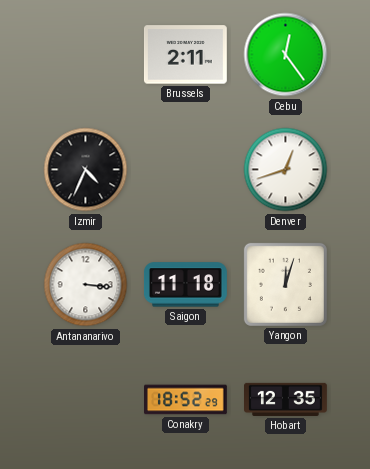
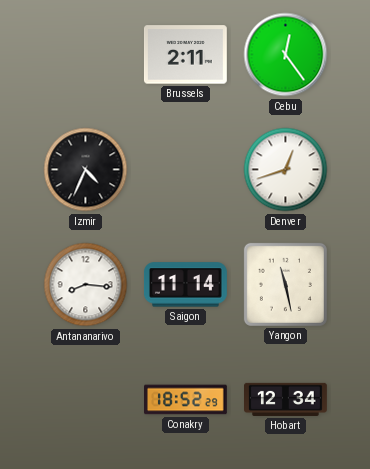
Antananarivo: 3:16 -> 8:16
Saigon: 11:18 -> 11:14
Yangon: 12:03 -> 11:28
Hobart: 12:35 -> 12:34
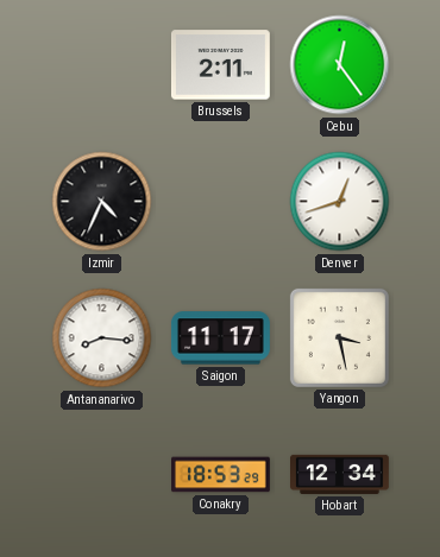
Saigon: 11:14 -> 11:17
Yangon: 11:28 -> 3:28
Conakry: 18:52 -> 18:53
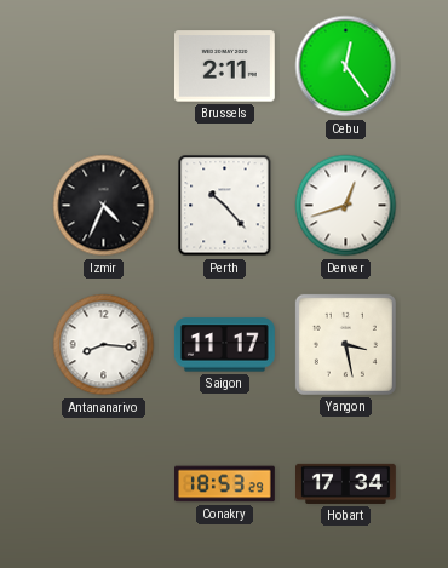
Perth: none -> 10:23
Hobart: 12:34 -> 17:34
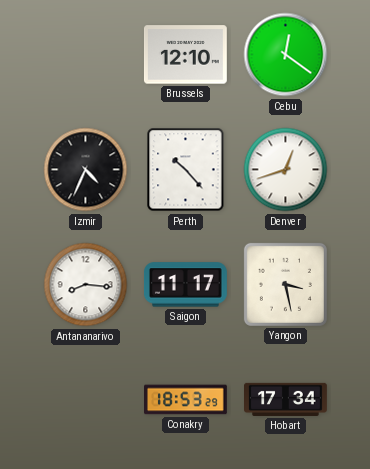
Brussels: 2:11 -> 12:10
Cebu: 12:24 -> 12:21
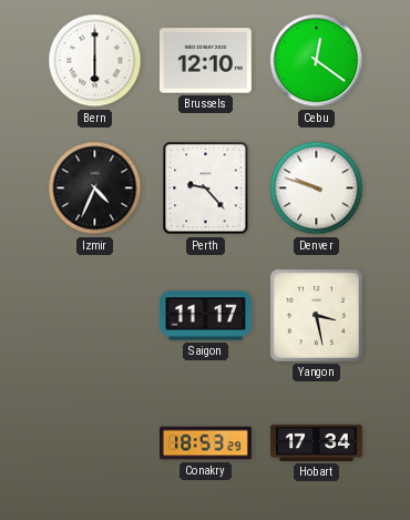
Bern: none -> 6:00
Perth: 10:23 -> 9:23
Denver: 12:42 -> 9:48
Antananarivo: 8:16 -> none
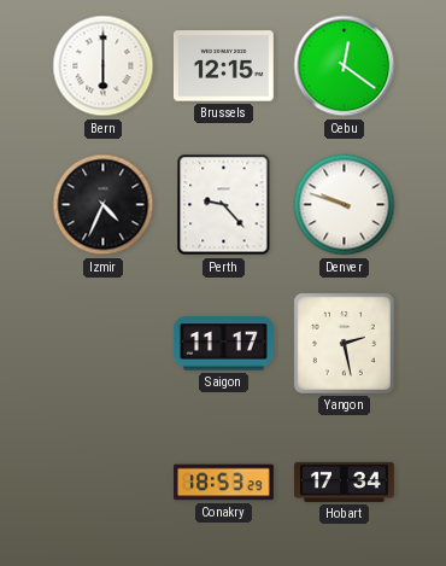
Brussels: 12:10 -> 12:15
Yangon: 3:28 -> 2:28
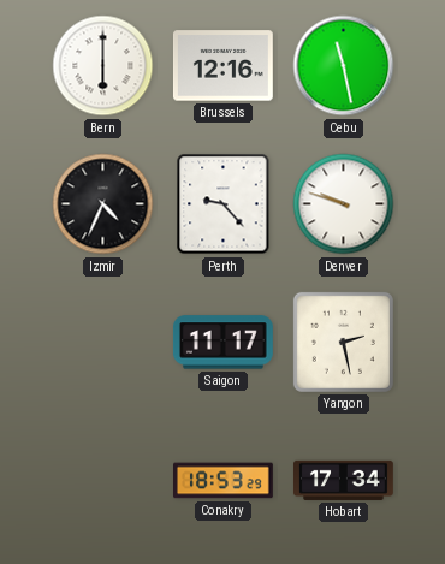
Brussels: 12:15 -> 12:16
Cebu: 12:21 -> 11:28
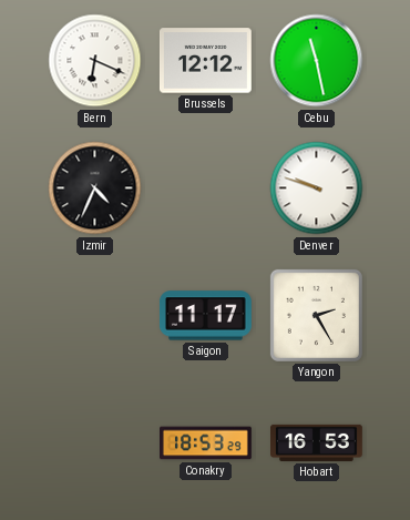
Bern: 6:00 -> 6:19
Brussels: 12:16 -> 12:12
Perth: 9:23 -> none
Yangon: 2:28 -> 2:25
Hobart: 17:34 -> 16:53
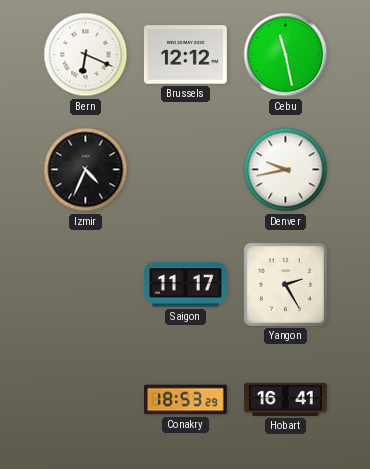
Denver: 9:48 -> 9:43
Hobart: 16:53 -> 16:41
